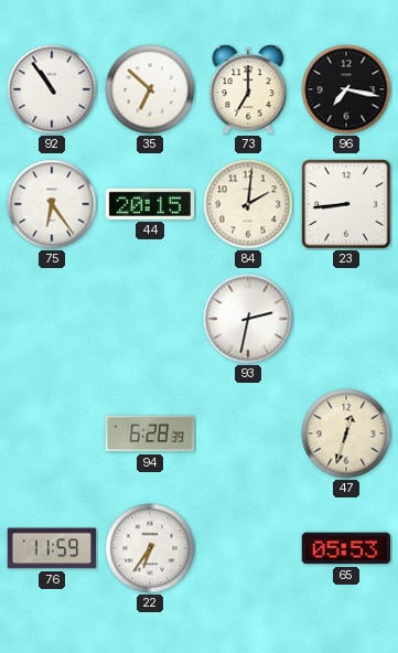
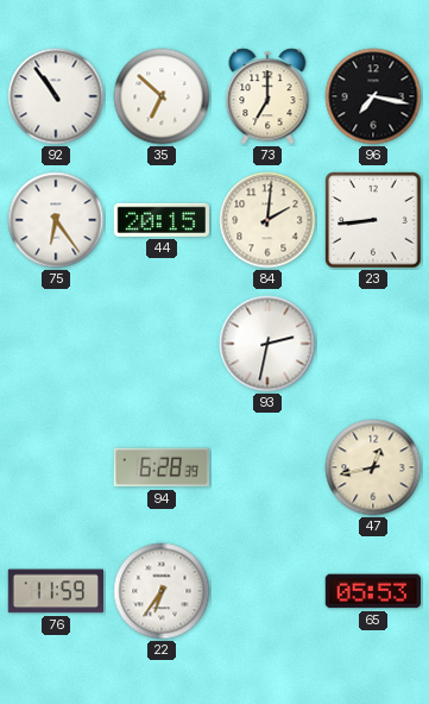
47: 12:33 -> 12:43
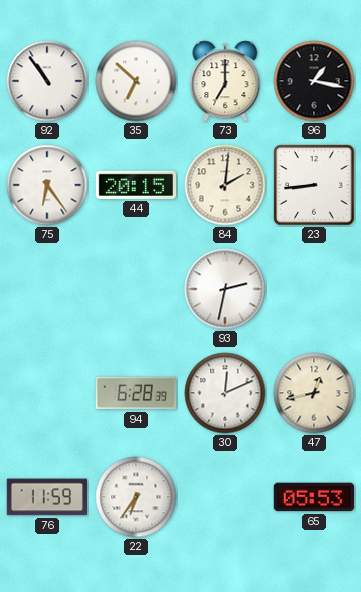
96: 7:17 -> 1:17
30: none -> 12:11
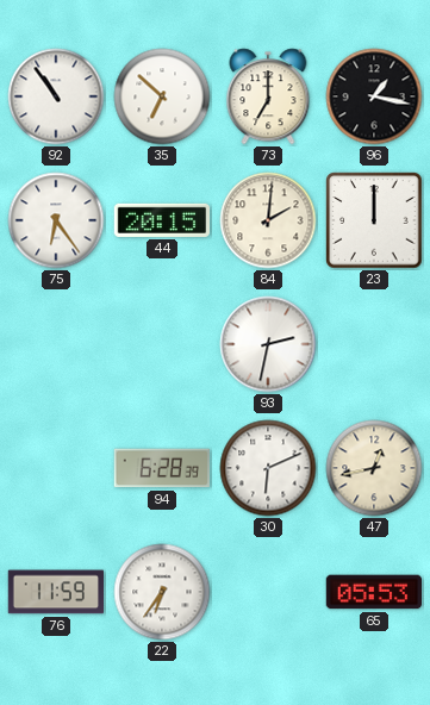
23: 8:44 -> 12:00
30: 12:11 -> 6:11
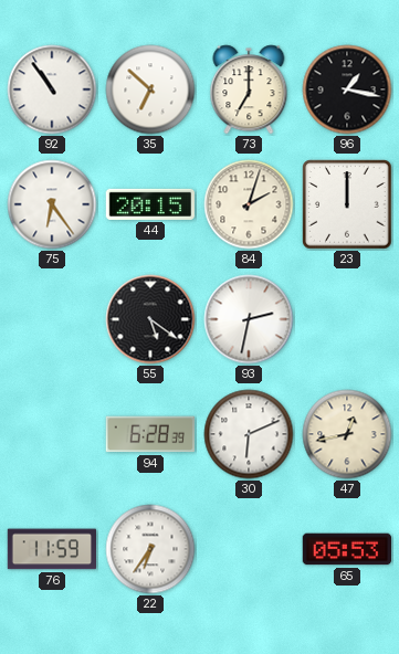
84: 2:01 -> 2:03
55: none -> 5:21
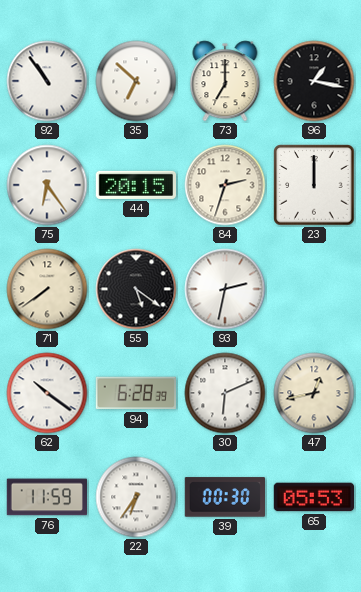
84: 2:03 -> 2:33
71: none -> 7:39
62: none -> 10:21
39: none -> 00:30
